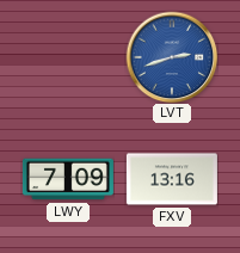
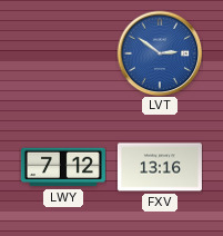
LVT: 2:42 -> 2:51
LWY: 7:09 -> 7:12
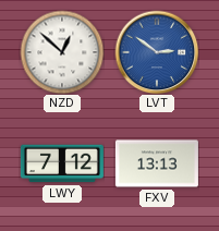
NZD: none -> 12:52
FXV: 13:16 -> 13:13
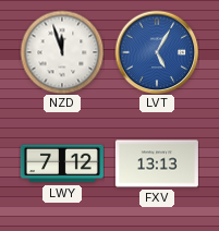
NZD: 12:52 -> 11:57
LVT: 2:51 -> 5:05
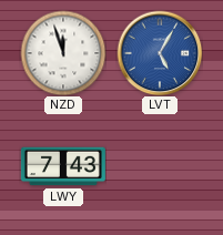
LWY: 7:12 -> 7:43
FXV: 13:13 -> none
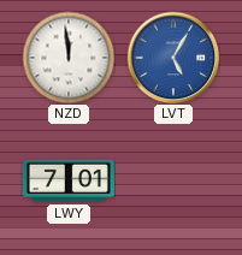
NZD: 11:57 -> 11:59
LWY: 7:43 -> 7:01
